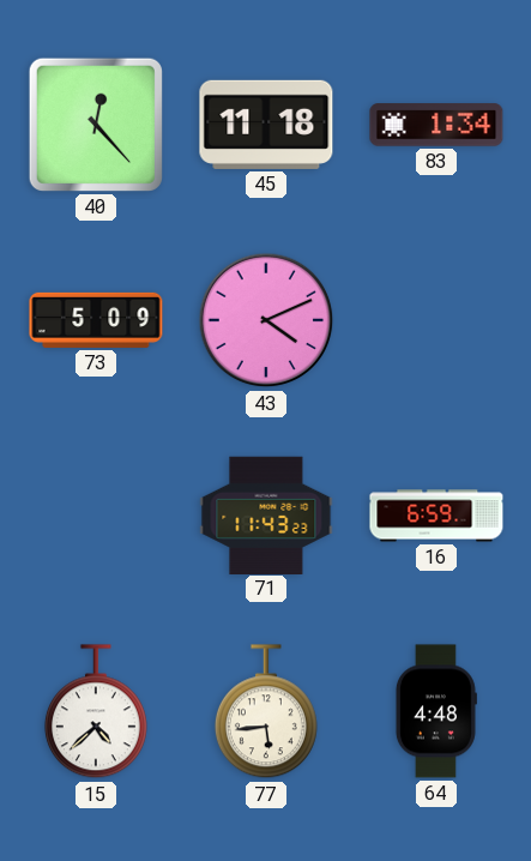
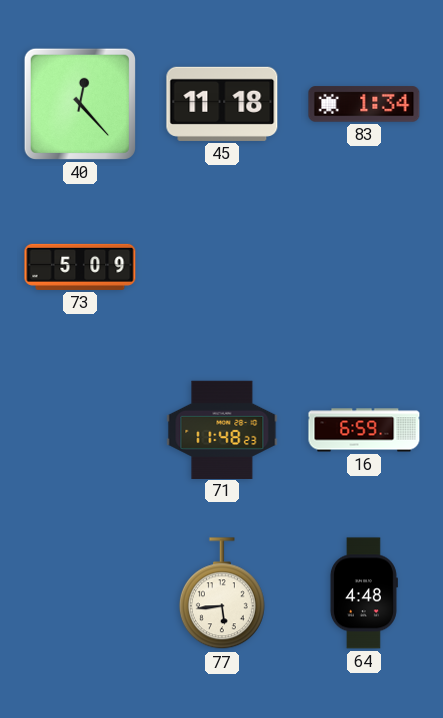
43: 4:11 -> none
71: 11:43 -> 11:48
15: 4:38 -> none
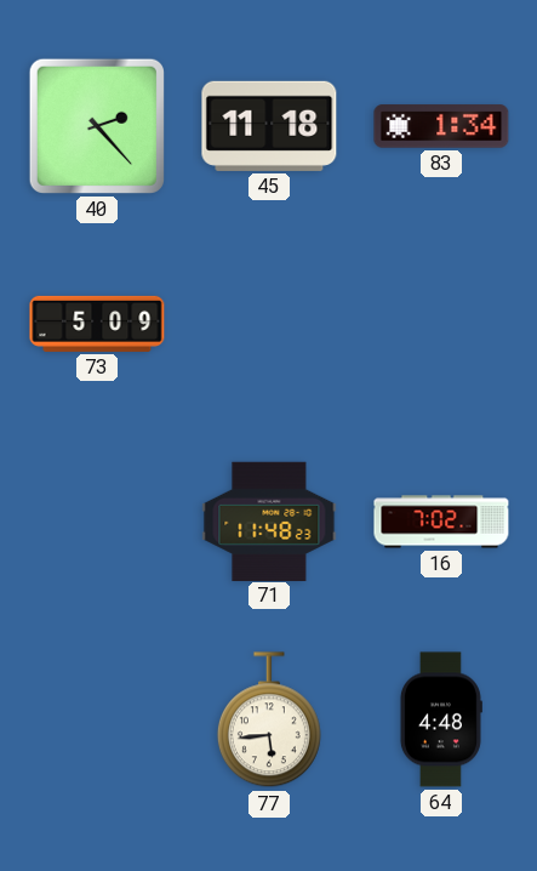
40: 12:23 -> 2:23
16: 6:59 -> 7:02
